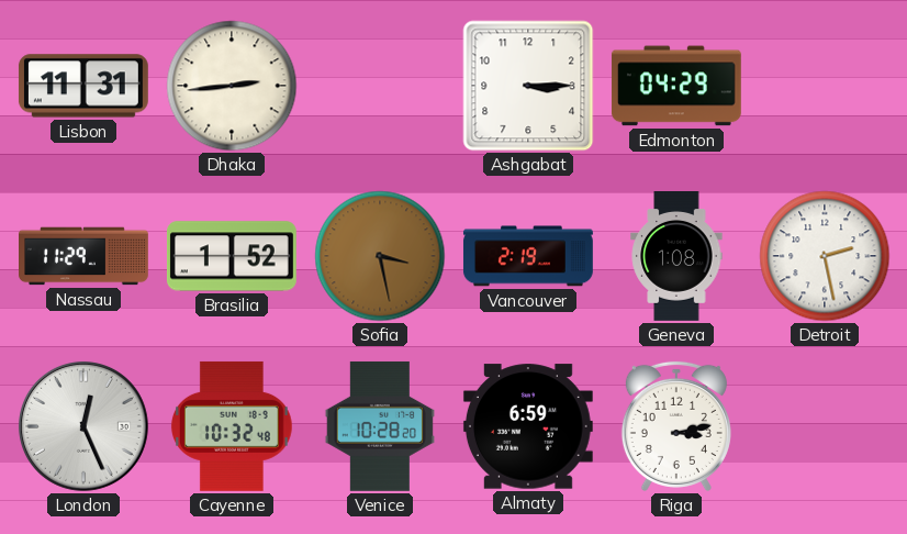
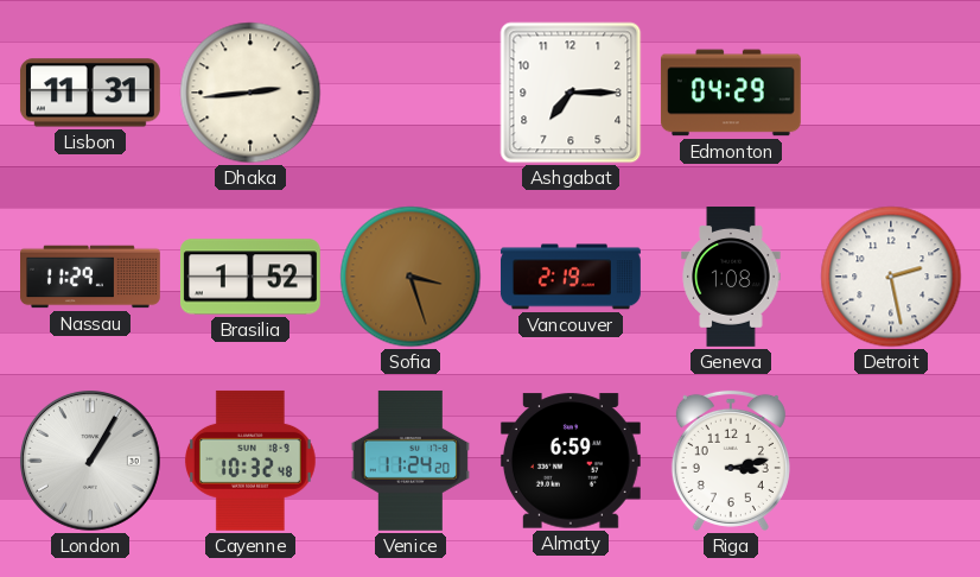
Ashgabat: 3:15 -> 7:15
Sofia: 3:28 -> 3:27
London: 12:26 -> 1:05
Venice: 10:28 -> 11:24
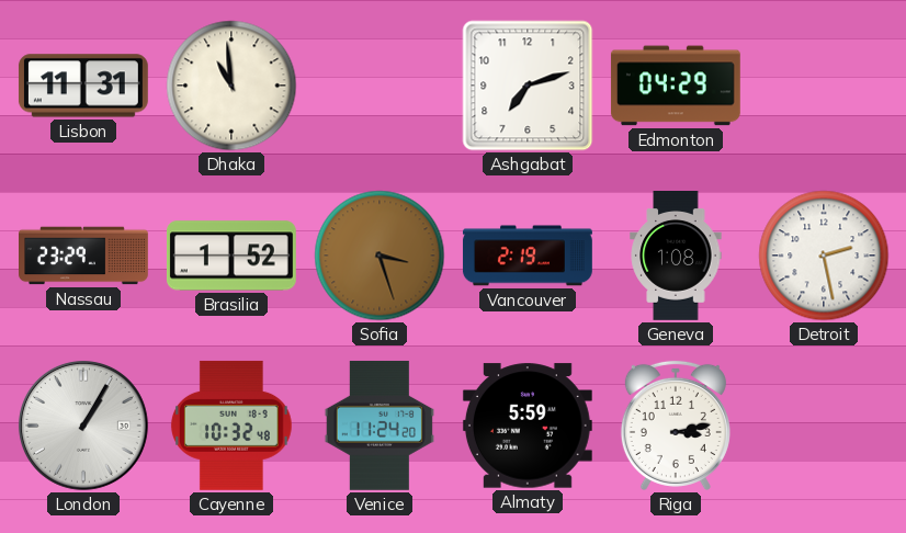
Dhaka: 2:44 -> 10:59
Ashgabat: 7:15 -> 7:12
Nassau: 11:29 -> 23:29
Almaty: 6:59 -> 5:59
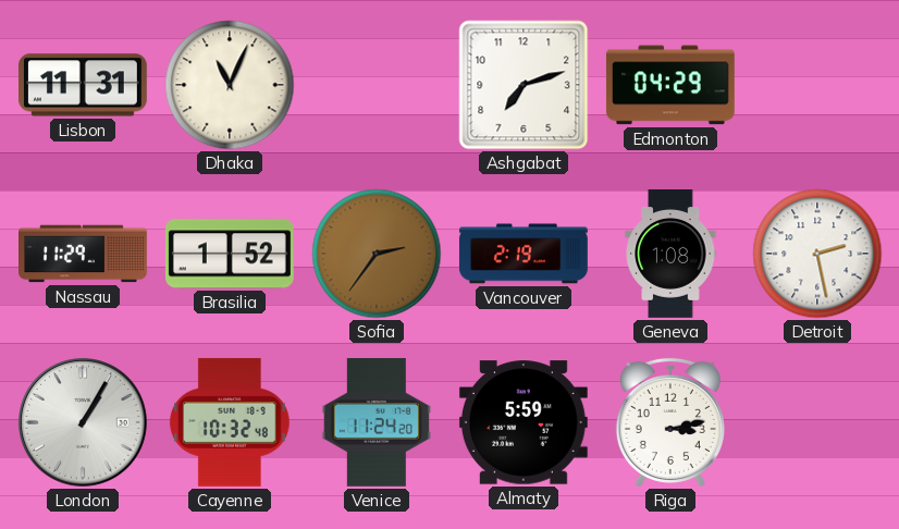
Dhaka: 10:59 -> 11:04
Nassau: 23:29 -> 11:29
Sofia: 3:27 -> 2:36
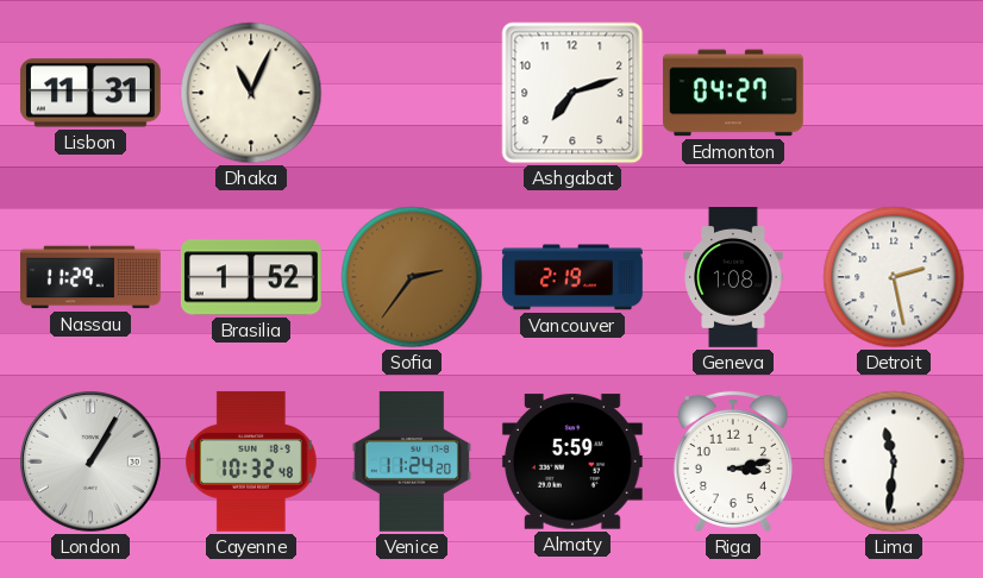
Edmonton: 04:29 -> 04:27
Lima: none -> 11:31
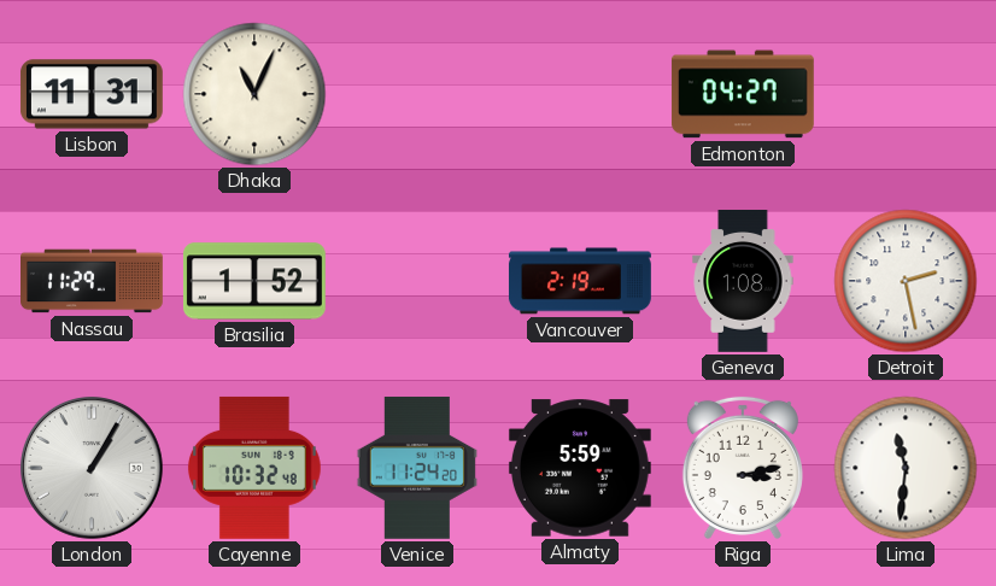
Ashgabat: 7:12 -> none
Sofia: 2:36 -> none
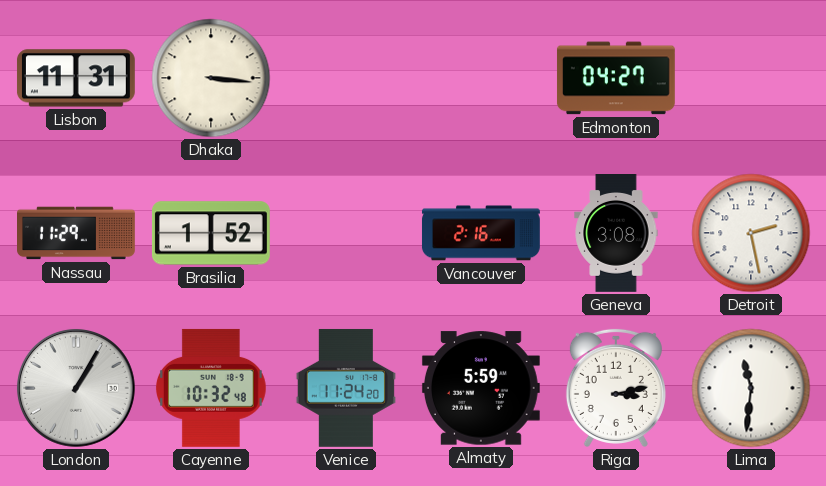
Dhaka: 11:04 -> 3:16
Vancouver: 2:19 -> 2:16
Geneva: 1:08 -> 3:08
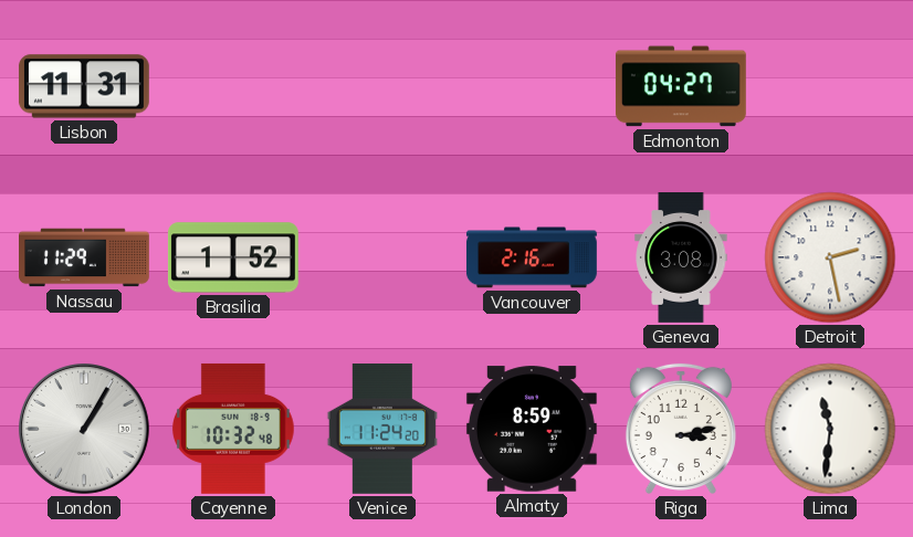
Dhaka: 3:16 -> none
Almaty: 5:59 -> 8:59
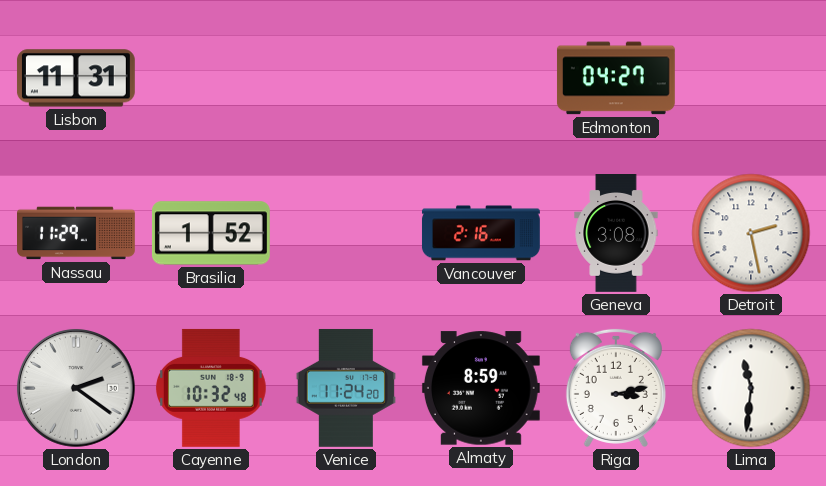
London: 1:05 -> 2:21
